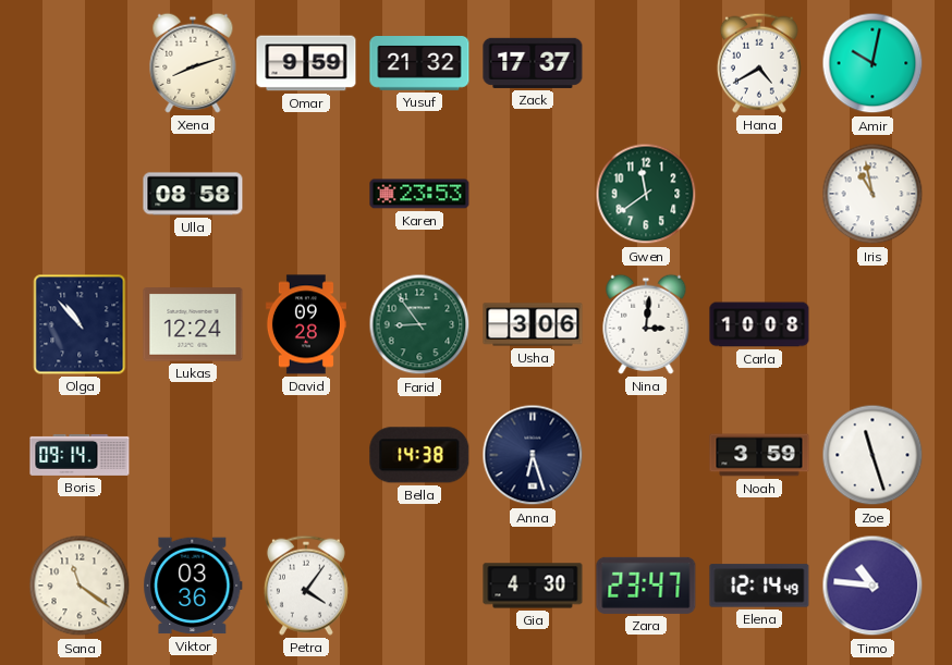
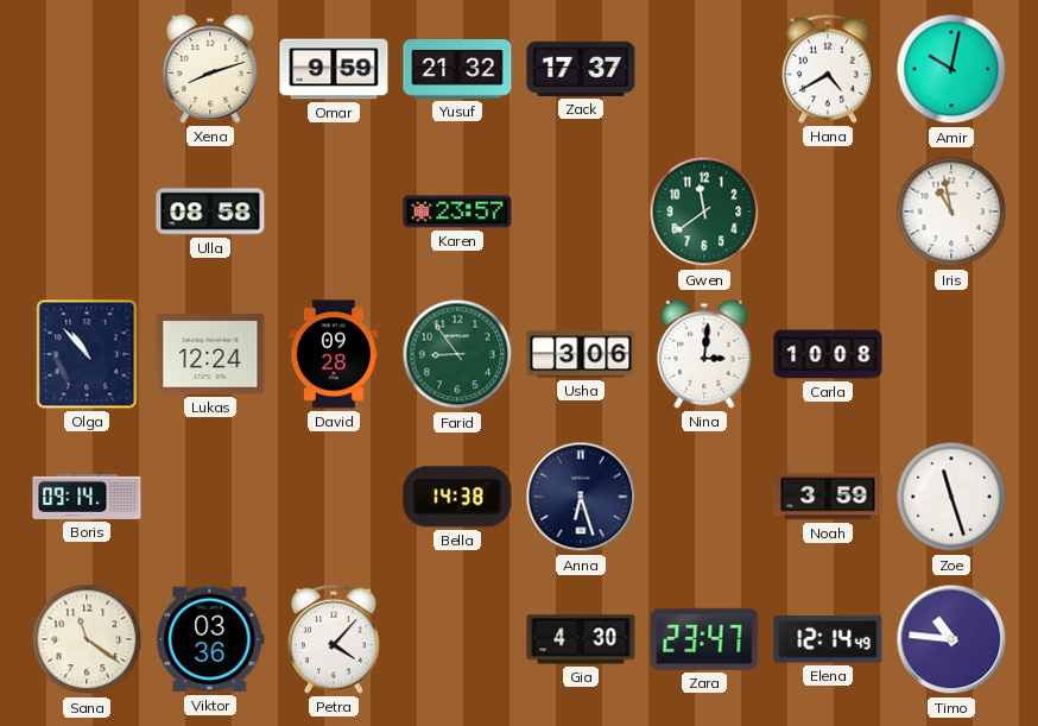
Karen: 23:53 -> 23:57
Petra: 4:06 -> 4:07
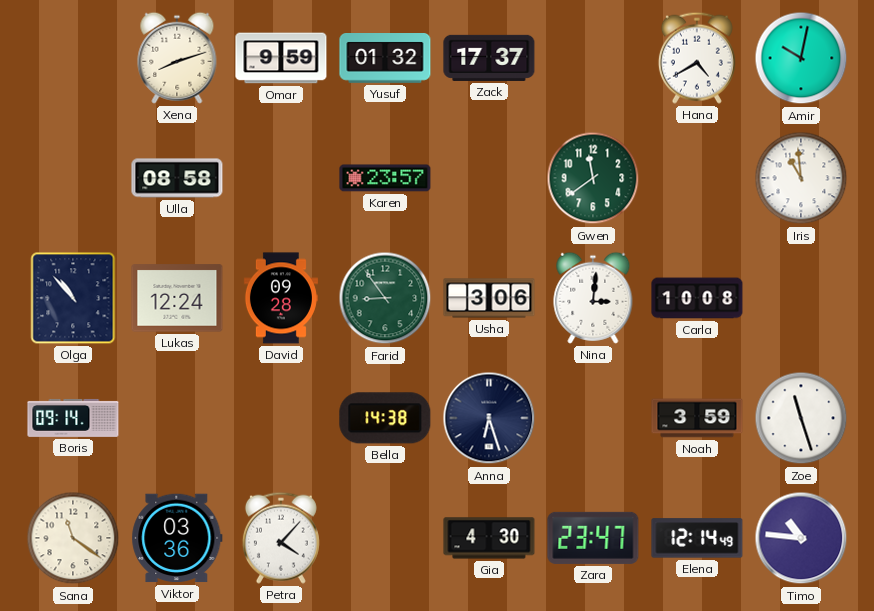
Yusuf: 21:32 -> 01:32
Iris: 10:58 -> 10:59
